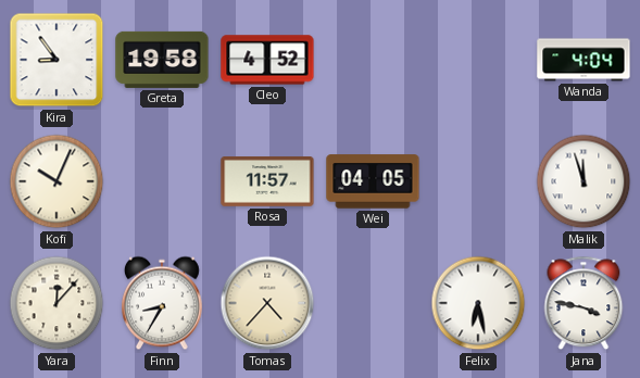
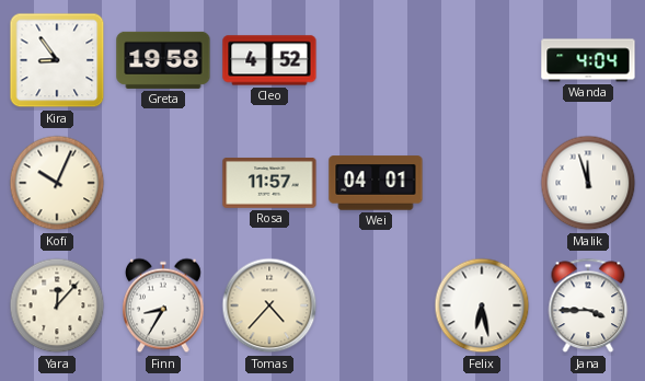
Wei: 04:05 -> 04:01
Jana: 3:47 -> 3:45
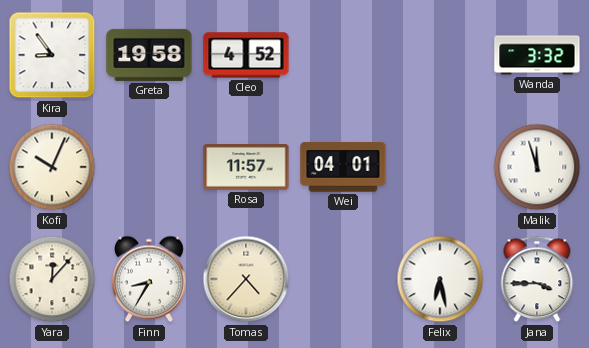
Wanda: 4:04 -> 3:32
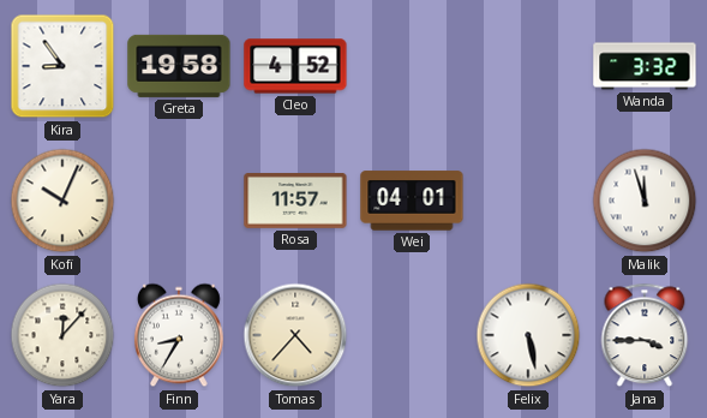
Felix: 6:28 -> 5:28
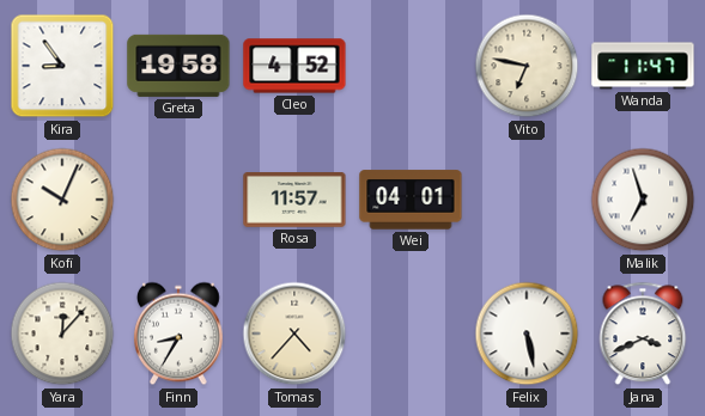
Vito: none -> 6:47
Wanda: 3:32 -> 11:47
Malik: 11:57 -> 6:57
Jana: 3:45 -> 3:41
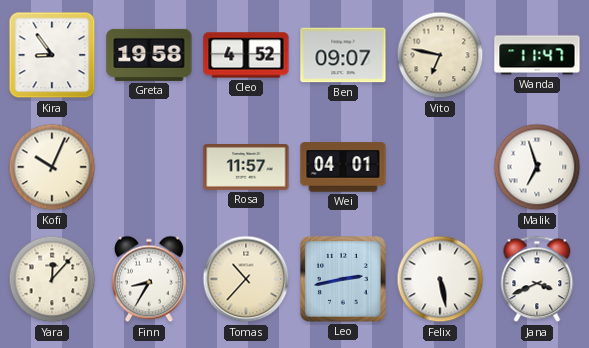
Ben: none -> 09:07
Tomas: 4:37 -> 10:37
Leo: none -> 2:43
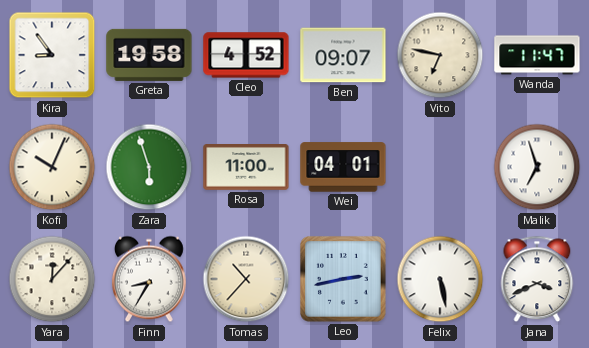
Zara: none -> 5:57
Rosa: 11:57 -> 11:00
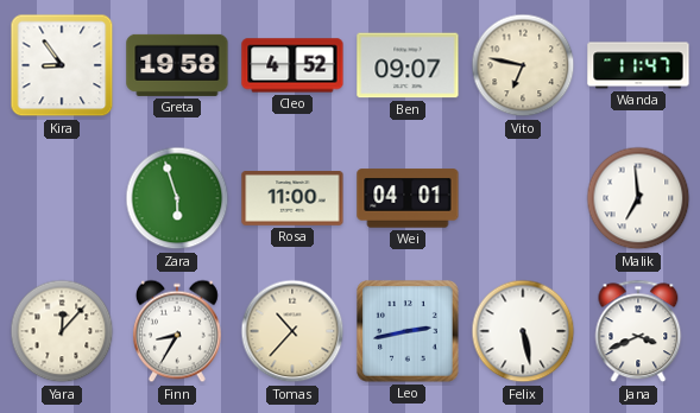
Kofi: 10:04 -> none
Malik: 6:57 -> 6:59
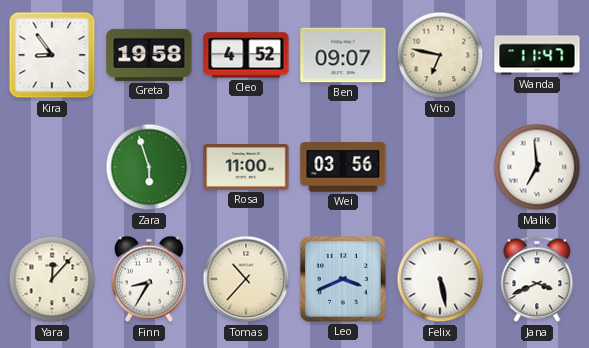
Wei: 04:01 -> 03:56
Leo: 2:43 -> 3:41
